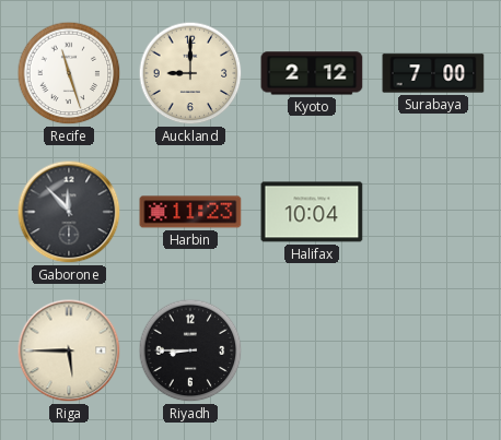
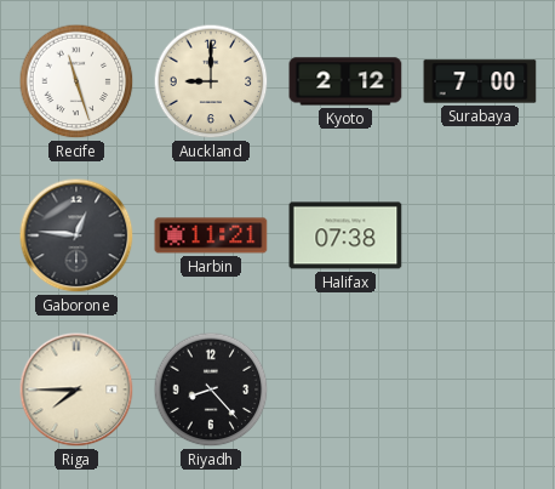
Gaborone: 11:53 -> 12:46
Harbin: 11:23 -> 11:21
Halifax: 10:04 -> 07:38
Riga: 5:45 -> 7:45
Riyadh: 8:45 -> 8:23
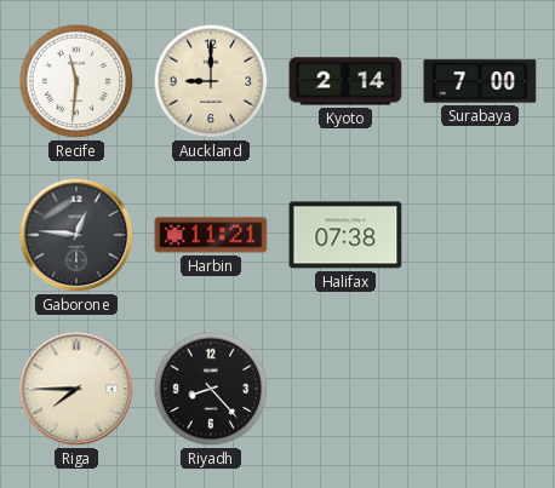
Recife: 11:27 -> 11:31
Kyoto: 2:12 -> 2:14
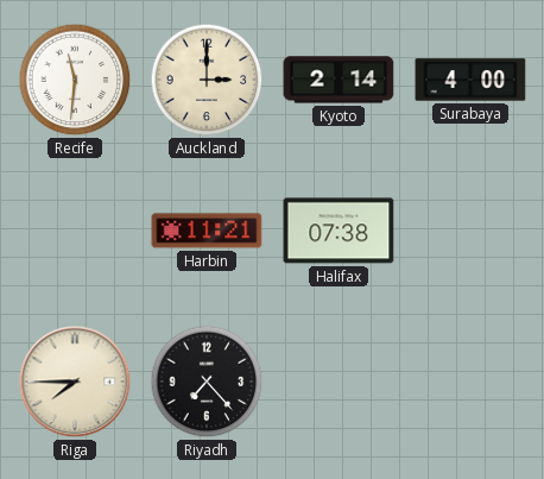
Auckland: 9:00 -> 3:00
Surabaya: 7:00 -> 4:00
Gaborone: 12:46 -> none
Riyadh: 8:23 -> 7:23
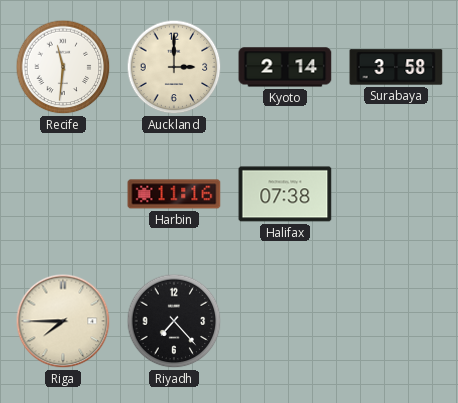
Surabaya: 4:00 -> 3:58
Harbin: 11:21 -> 11:16
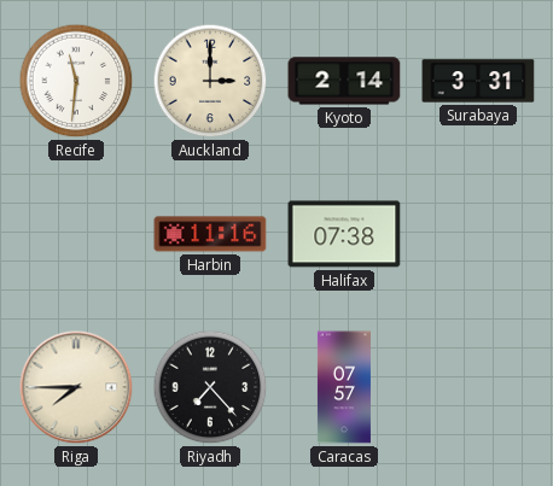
Surabaya: 3:58 -> 3:31
Caracas: none -> 07:57
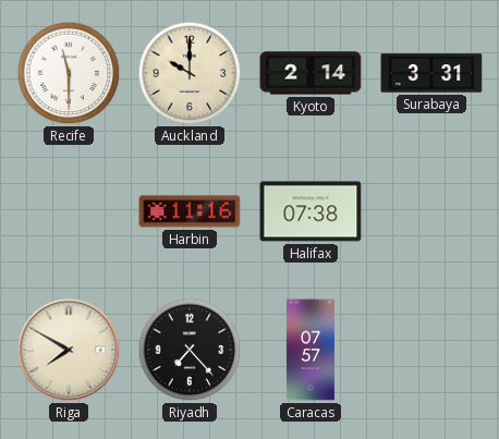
Recife: 11:31 -> 11:30
Auckland: 3:00 -> 10:00
Riga: 7:45 -> 7:50
